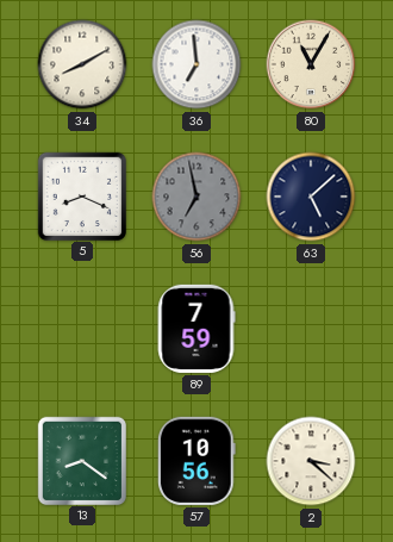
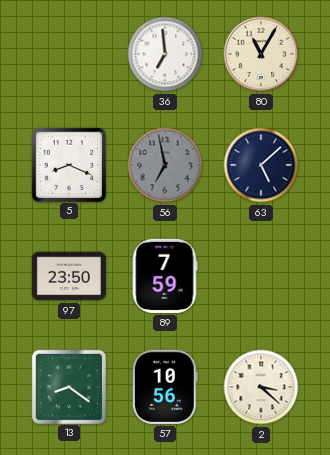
34: 8:10 -> none
97: none -> 23:50
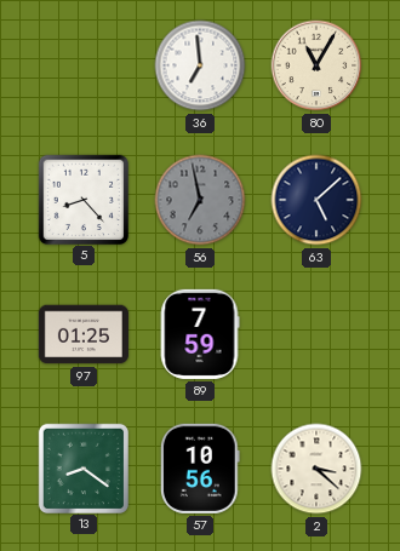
5: 8:19 -> 8:23
97: 23:50 -> 01:25
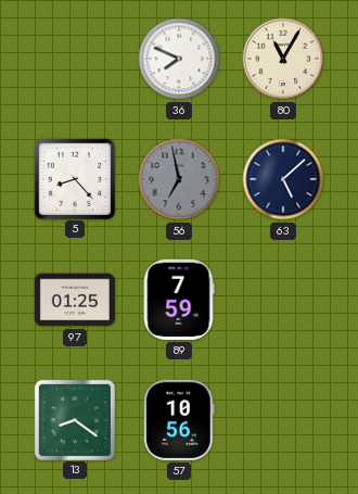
36: 6:59 -> 7:49
2: 3:22 -> none
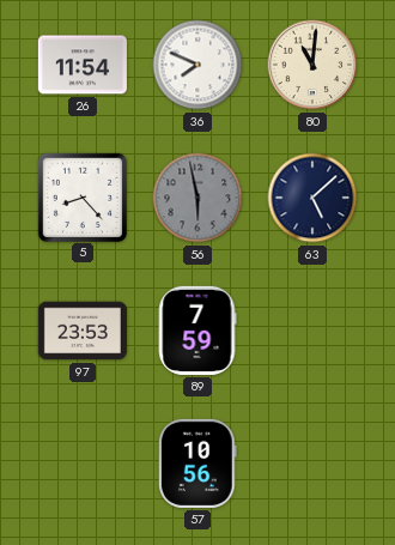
26: none -> 11:54
80: 11:05 -> 11:01
56: 6:58 -> 5:58
97: 01:25 -> 23:53
13: 8:21 -> none
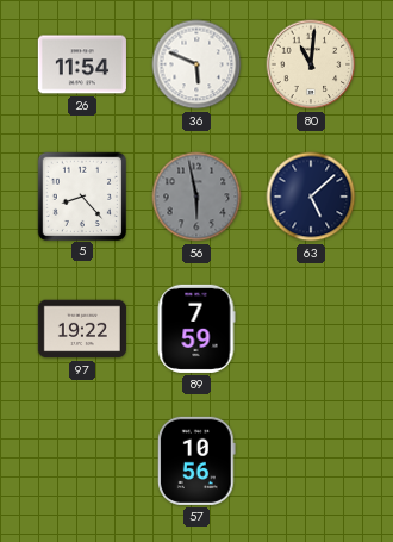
36: 7:49 -> 5:49
97: 23:53 -> 19:22
